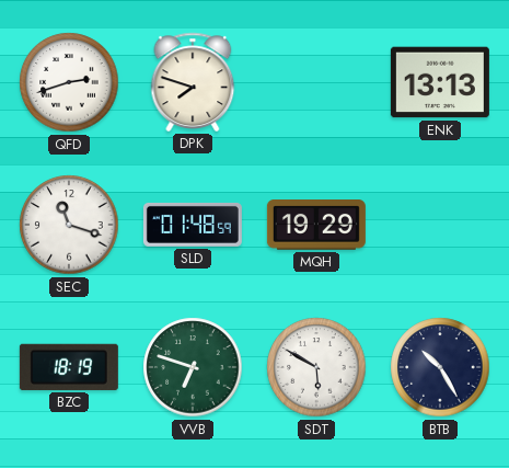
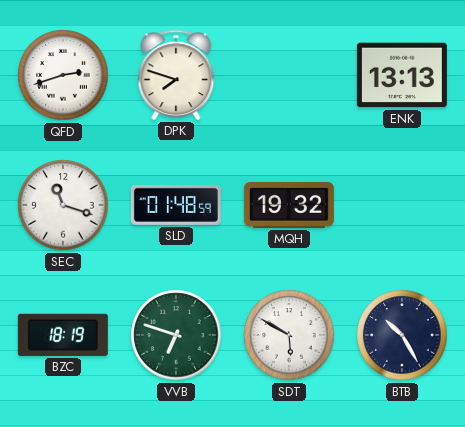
MQH: 19:29 -> 19:32
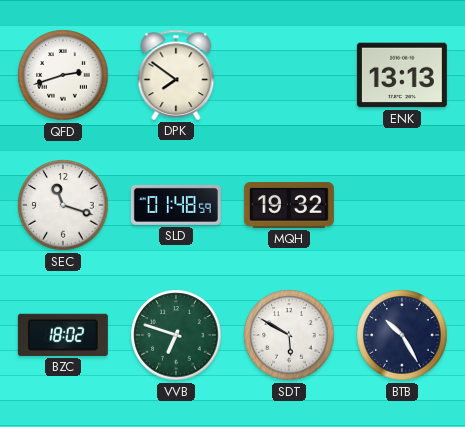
DPK: 7:48 -> 7:51
BZC: 18:19 -> 18:02
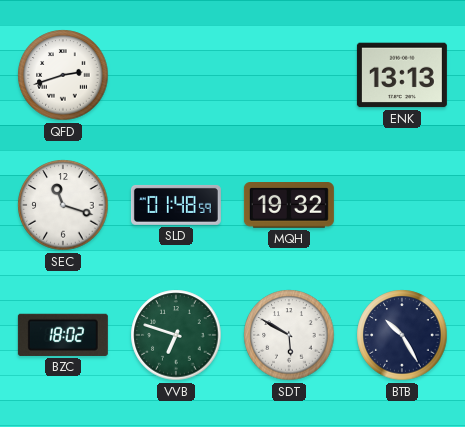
DPK: 7:51 -> none
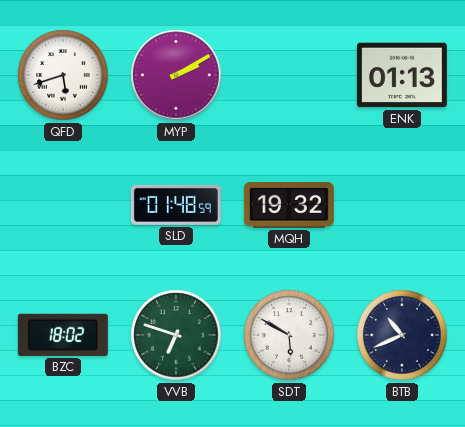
QFD: 2:42 -> 5:42
MYP: none -> 2:10
ENK: 13:13 -> 01:13
SEC: 11:18 -> none
BTB: 10:25 -> 10:41
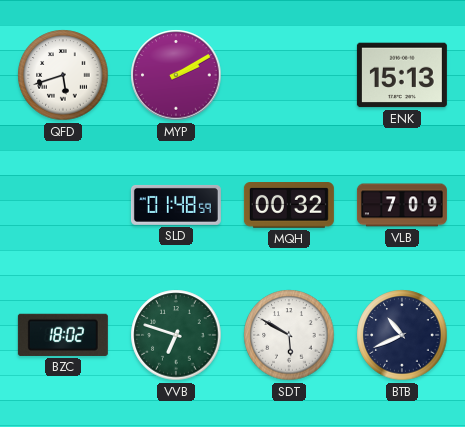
ENK: 01:13 -> 15:13
MQH: 19:32 -> 00:32
VLB: none -> 7:09
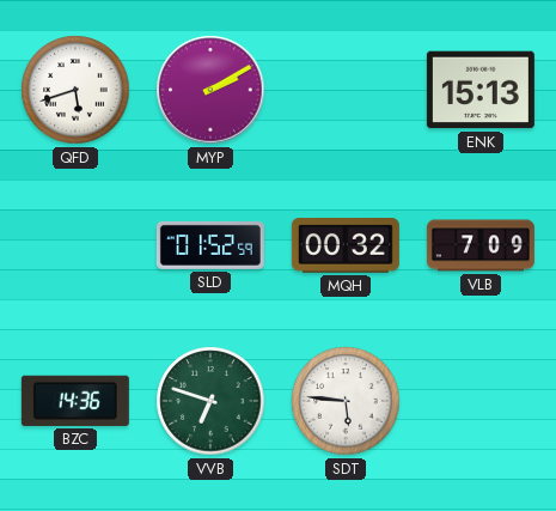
SLD: 01:48 -> 01:52
BZC: 18:02 -> 14:36
SDT: 5:50 -> 5:46
BTB: 10:41 -> none
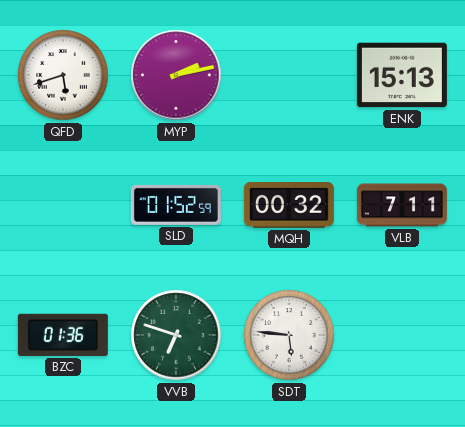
MYP: 2:10 -> 2:13
VLB: 7:09 -> 7:11
BZC: 14:36 -> 01:36
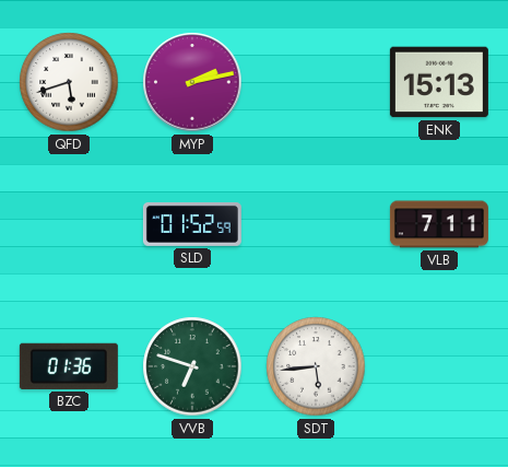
MQH: 00:32 -> none
SDT: 5:46 -> 5:44
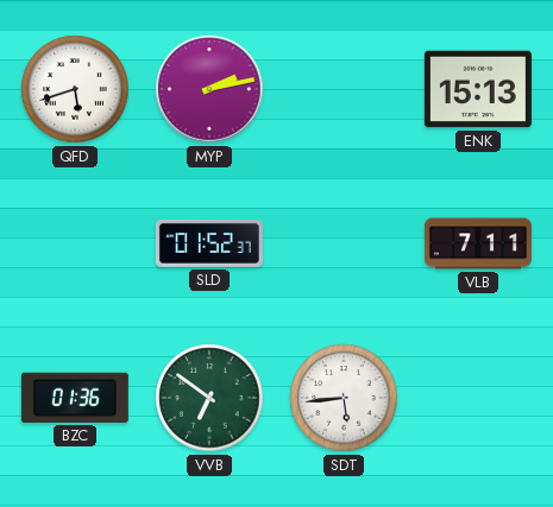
SLD: 01:52:59 -> 01:52:37
VVB: 6:48 -> 6:51
